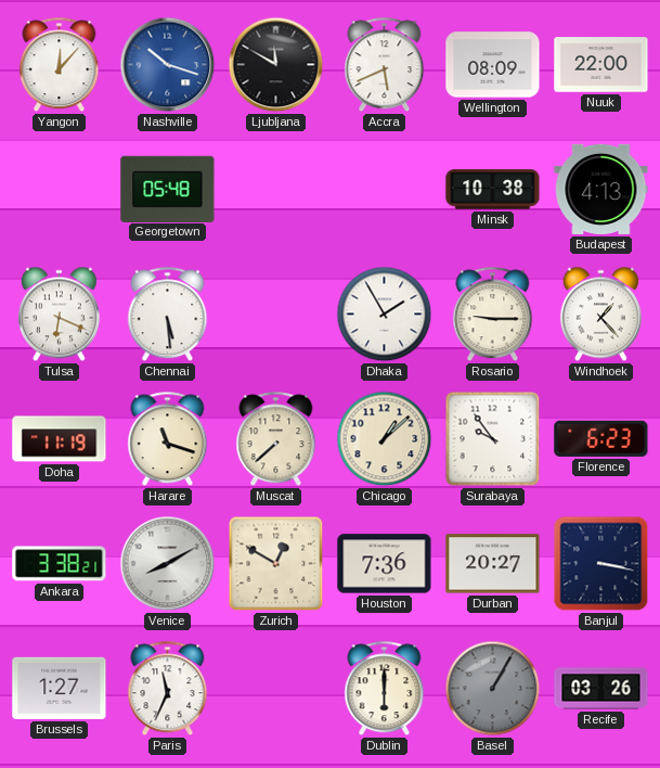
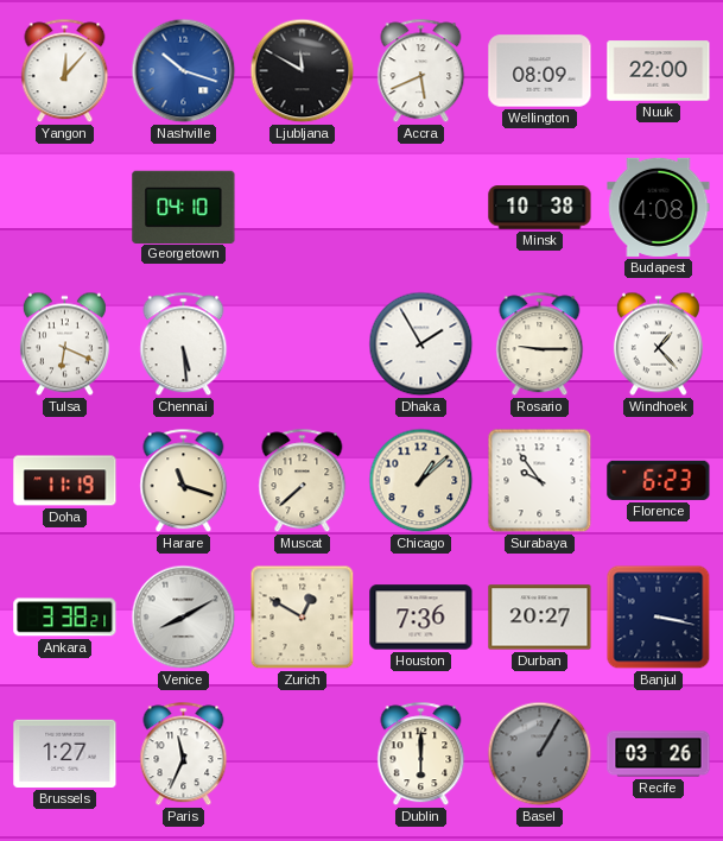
Georgetown: 05:48 -> 04:10
Budapest: 4:13 -> 4:08
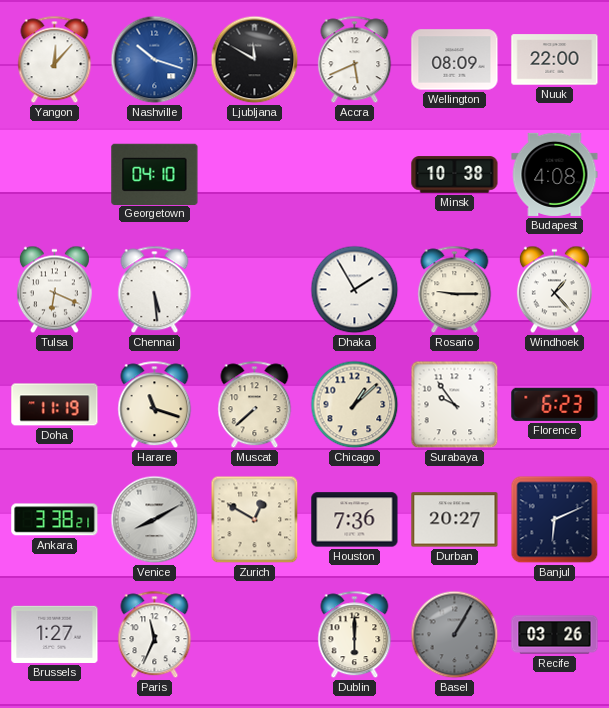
Banjul: 3:17 -> 6:11
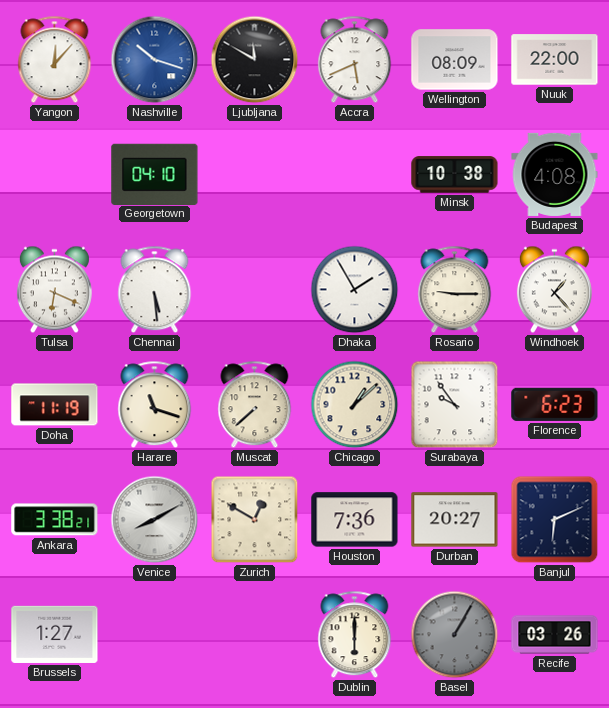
Paris: 11:34 -> none
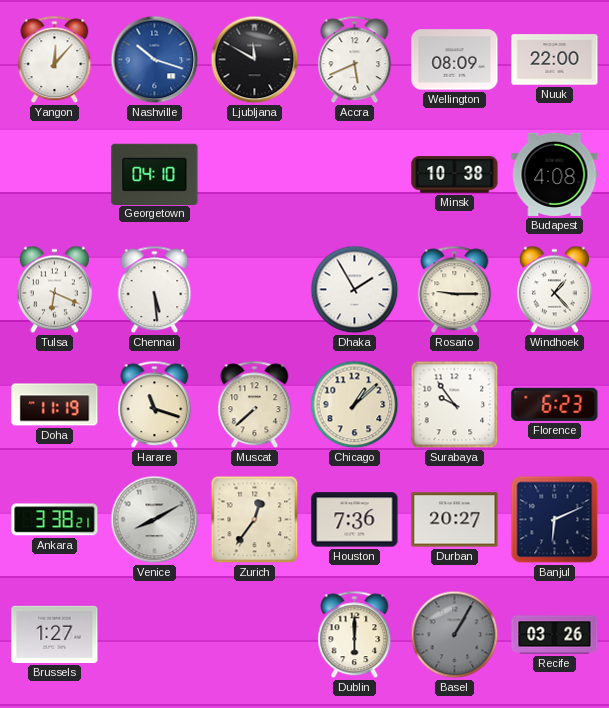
Zurich: 12:50 -> 12:36
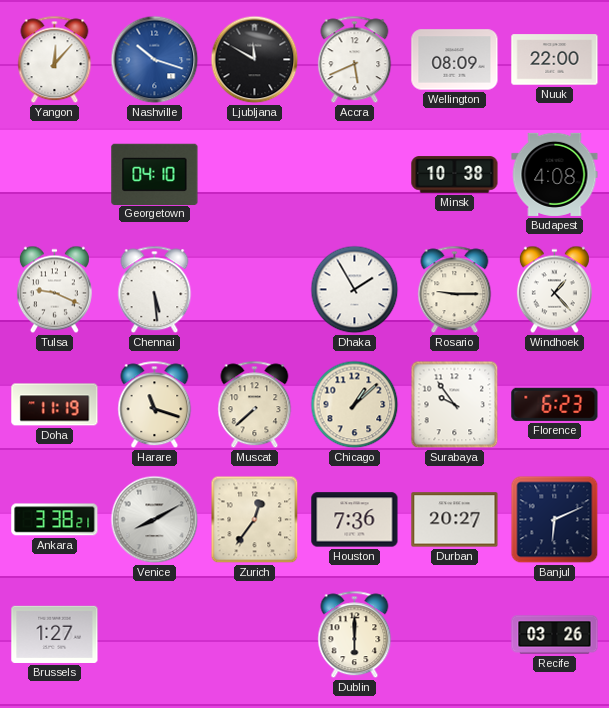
Tulsa: 6:19 -> 9:19
Basel: 1:05 -> none
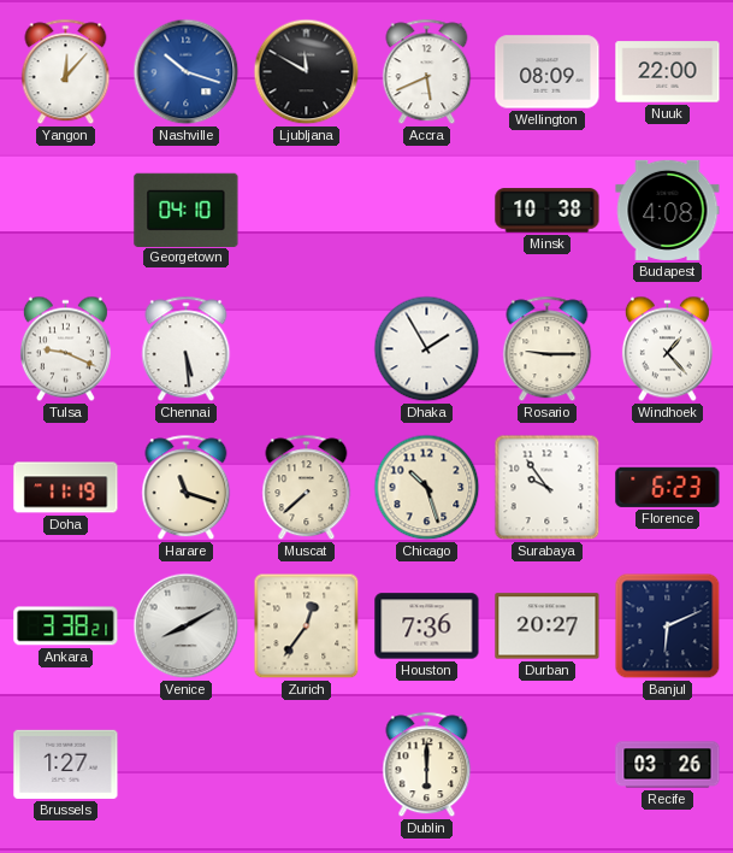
Chicago: 1:08 -> 10:27
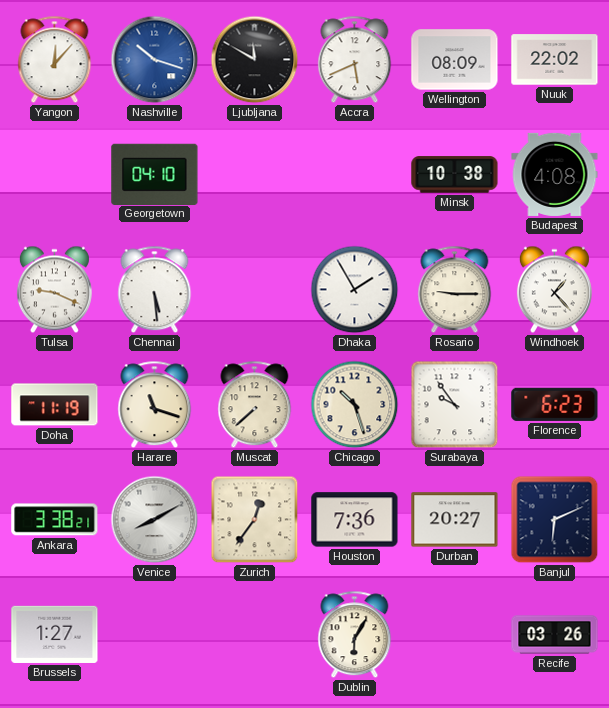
Nuuk: 22:00 -> 22:02
Dublin: 6:00 -> 6:05
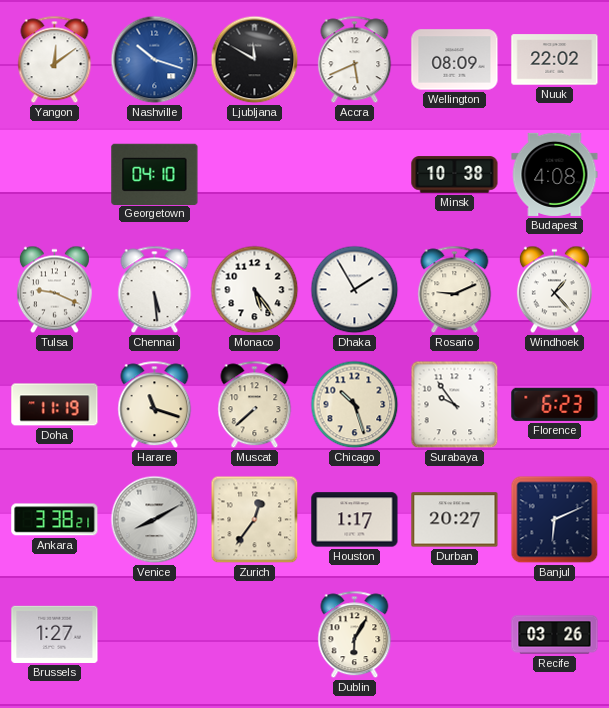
Yangon: 12:07 -> 12:09
Monaco: none -> 5:24
Rosario: 9:15 -> 9:11
Houston: 7:36 -> 1:17
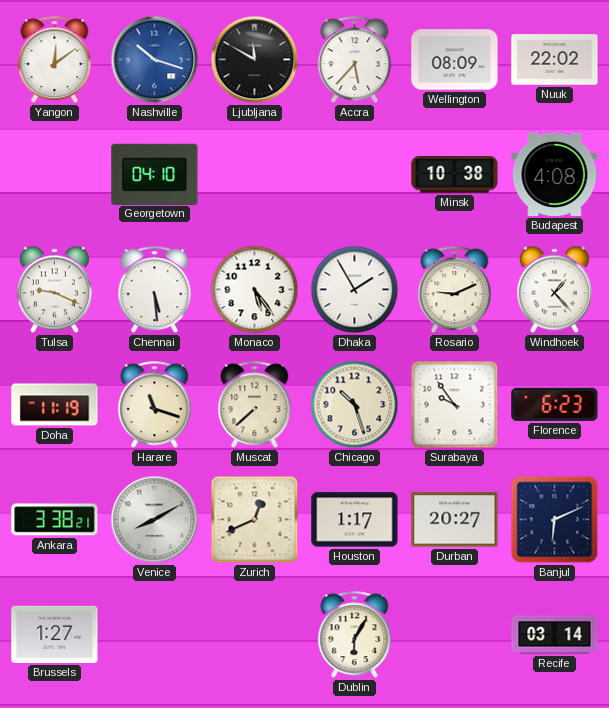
Accra: 5:41 -> 5:37
Zurich: 12:36 -> 12:41
Recife: 03:26 -> 03:14
